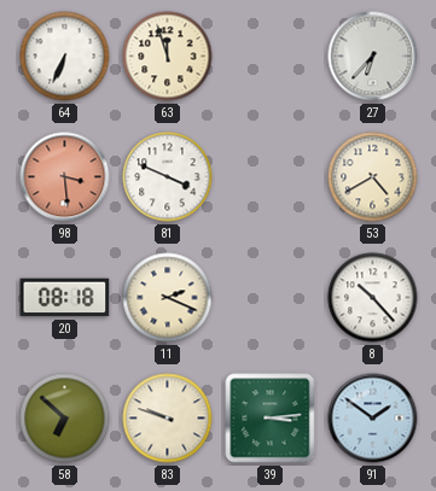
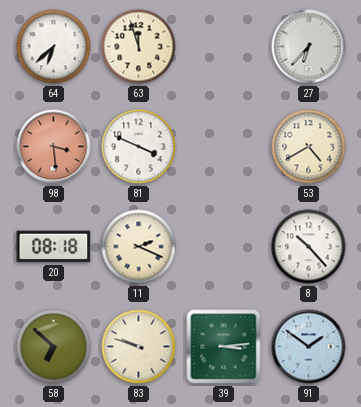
64: 6:34 -> 6:38
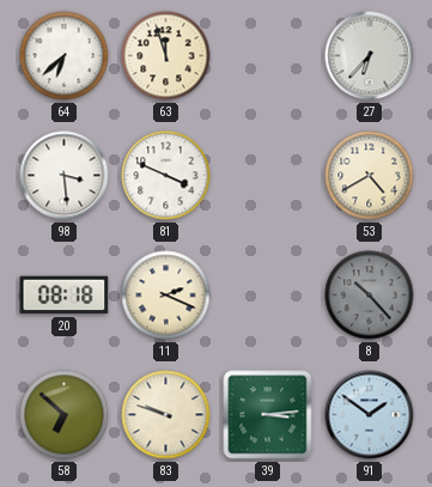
98 dial: salmon -> white
8 dial: white -> grey
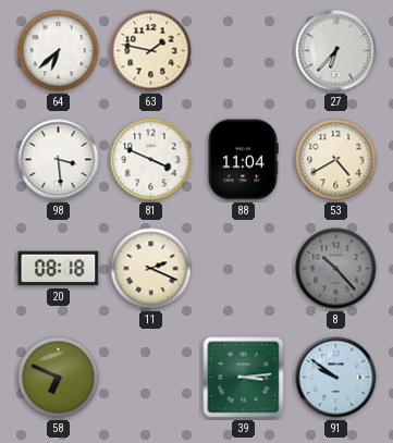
63: 11:57 -> 1:47
88: none -> 11:04
58: 6:52 -> 6:49
83: 9:48 -> none
91: 1:51 -> 9:51
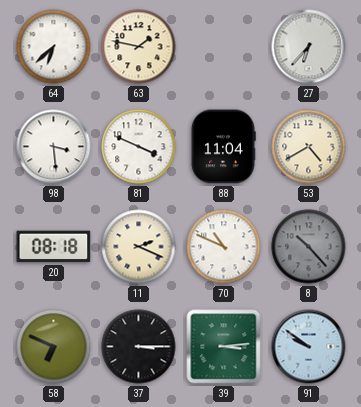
70: none -> 10:49
37: none -> 3:15
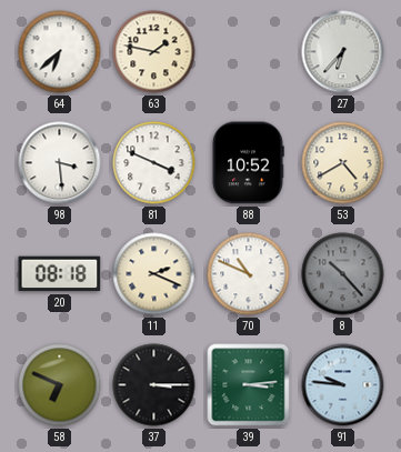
88: 11:04 -> 10:52
91: 9:51 -> 9:46
